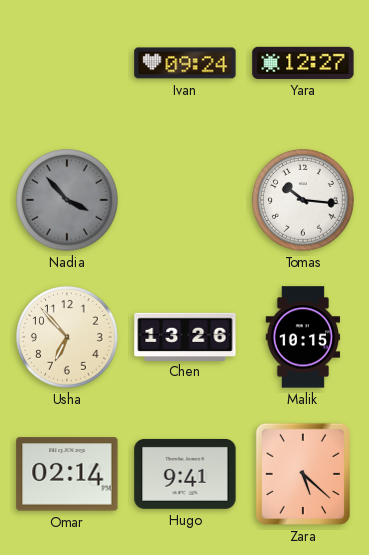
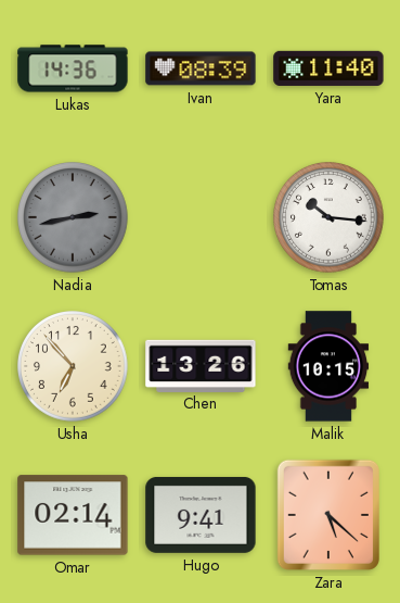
Lukas: none -> 14:36
Ivan: 09:24 -> 08:39
Yara: 12:27 -> 11:40
Nadia: 3:53 -> 2:43
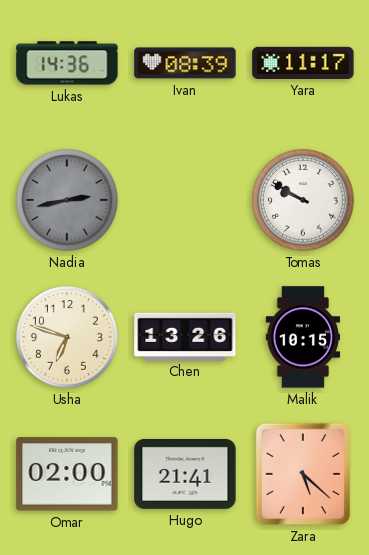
Yara: 11:40 -> 11:17
Tomas: 10:16 -> 9:50
Usha: 6:53 -> 6:48
Omar: 02:14 -> 02:00
Hugo: 9:41 -> 21:41
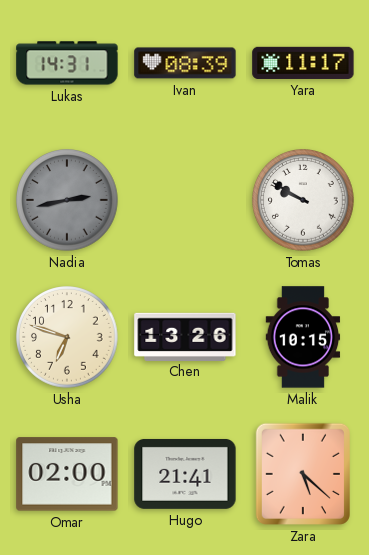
Lukas: 14:36 -> 14:31
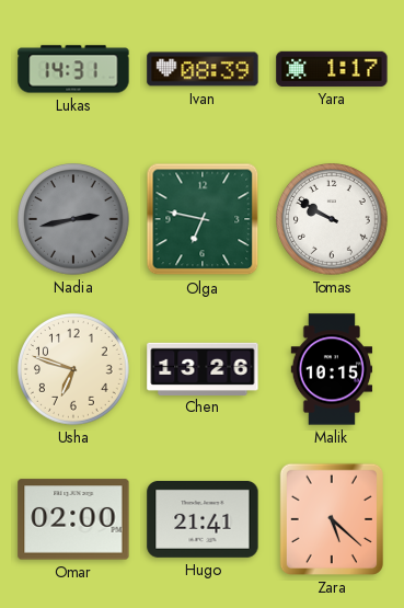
Yara: 11:17 -> 1:17
Olga: none -> 6:47
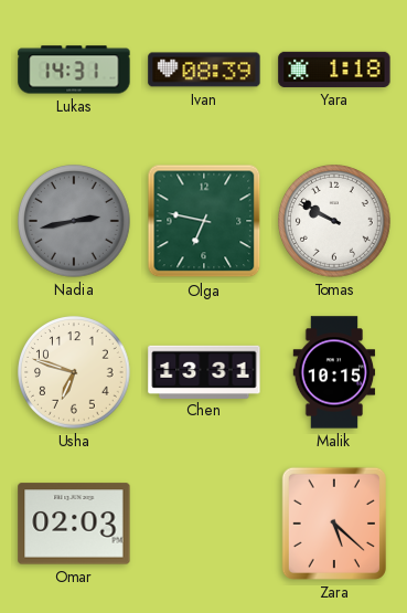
Yara: 1:17 -> 1:18
Chen: 13:26 -> 13:31
Omar: 02:00 -> 02:03
Hugo: 21:41 -> none
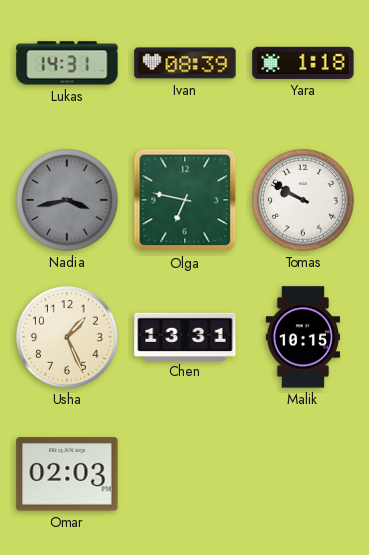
Nadia: 2:43 -> 3:43
Usha: 6:48 -> 1:26
Zara: 5:22 -> none
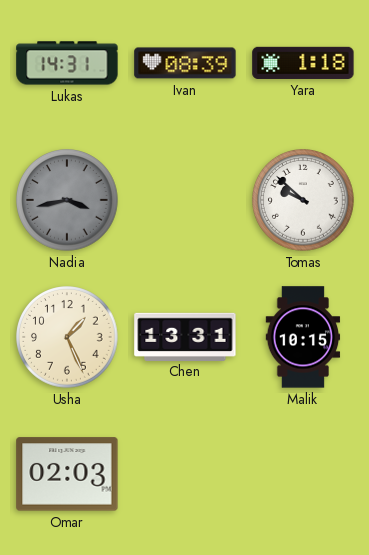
Olga: 6:47 -> none
Tomas: 9:50 -> 9:52
